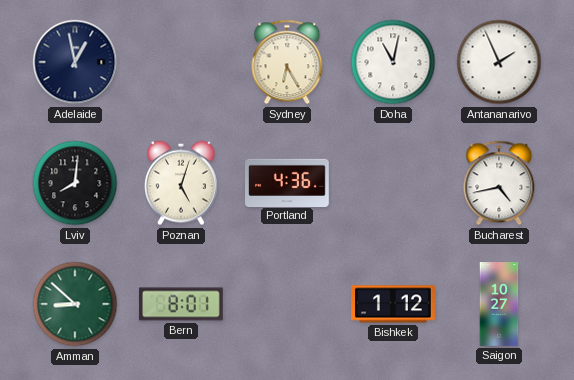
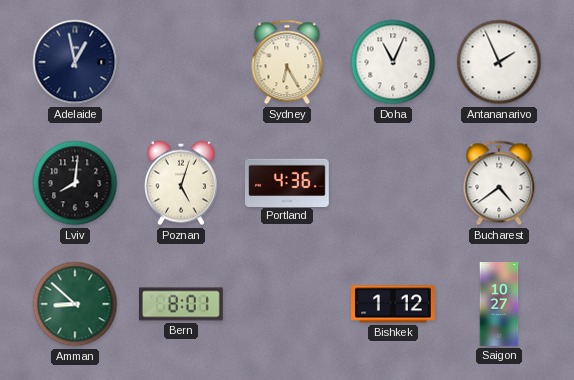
Doha: 11:02 -> 11:04
Bucharest: 4:43 -> 4:39
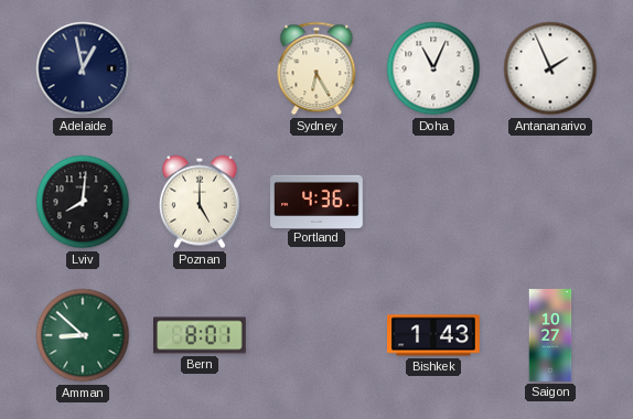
Poznan: 5:03 -> 5:00
Bucharest: 4:39 -> none
Bishkek: 1:12 -> 1:43
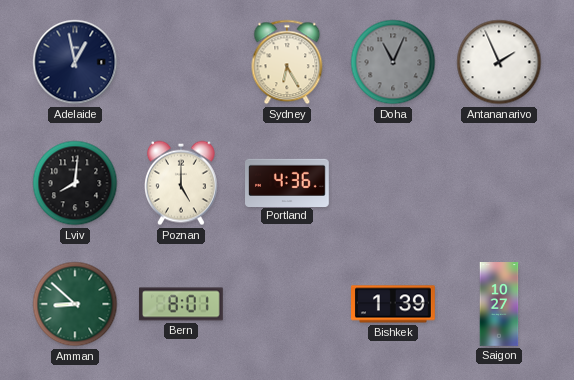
Doha dial: white -> grey
Bishkek: 1:43 -> 1:39
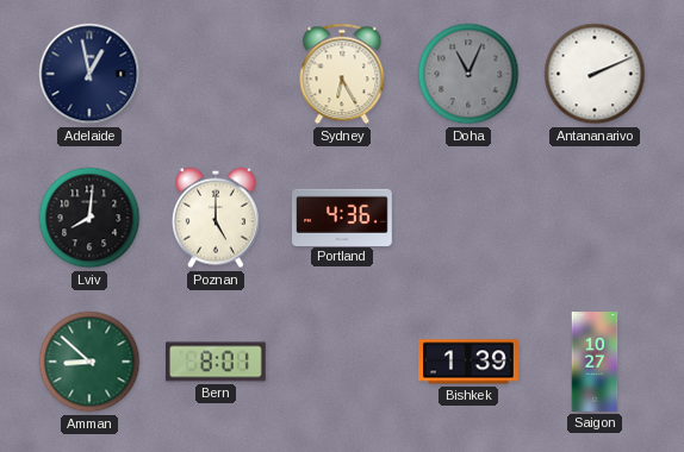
Antananarivo: 1:56 -> 2:11
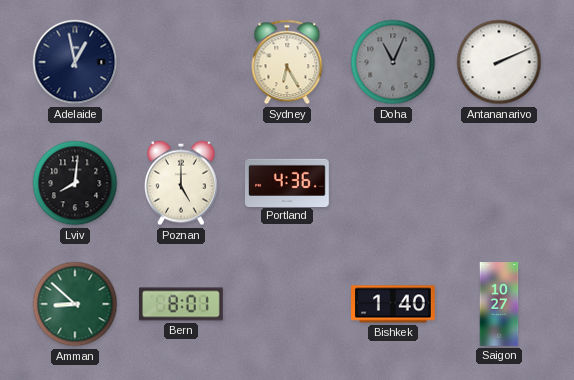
Bishkek: 1:39 -> 1:40
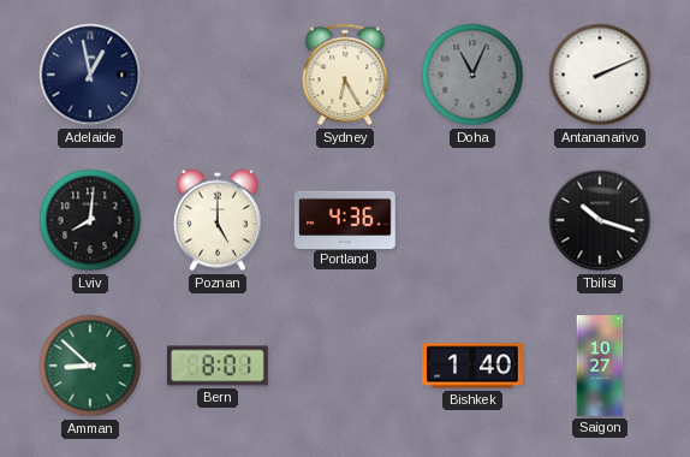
Tbilisi: none -> 10:18
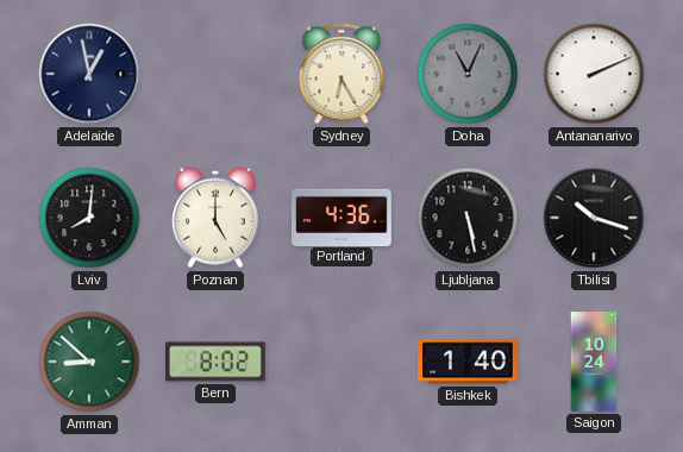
Ljubljana: none -> 5:28
Bern: 8:01 -> 8:02
Saigon: 10:27 -> 10:24
